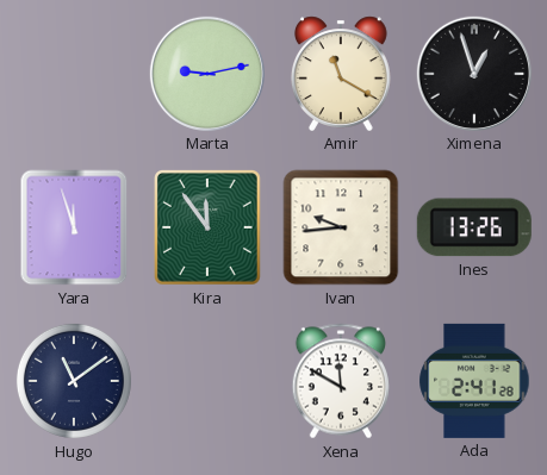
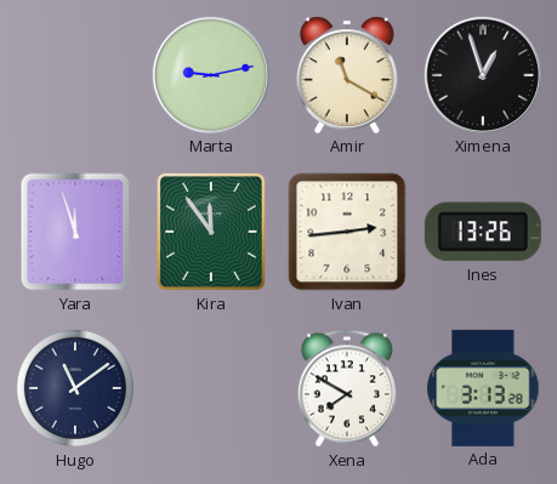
Ivan: 9:44 -> 2:44
Xena: 11:50 -> 7:50
Ada: 2:41 -> 3:13
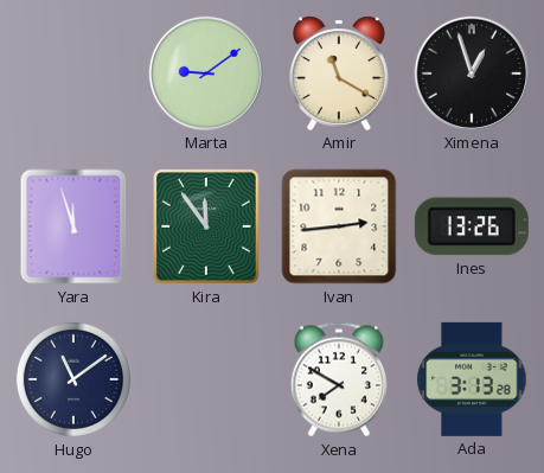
Marta: 9:13 -> 9:09
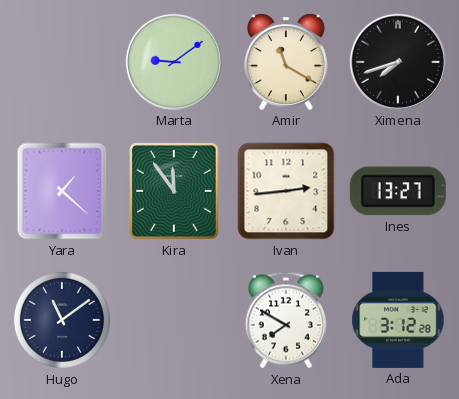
Ximena: 12:57 -> 7:42
Yara: 11:57 -> 1:22
Ines: 13:26 -> 13:27
Ada: 3:13 -> 3:12
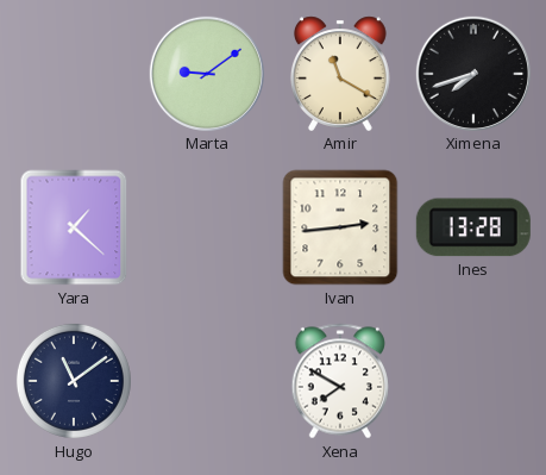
Kira: 11:54 -> none
Ines: 13:27 -> 13:28
Ada: 3:12 -> none
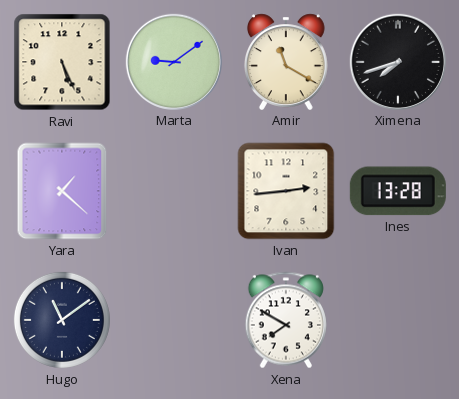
Ravi: none -> 5:26
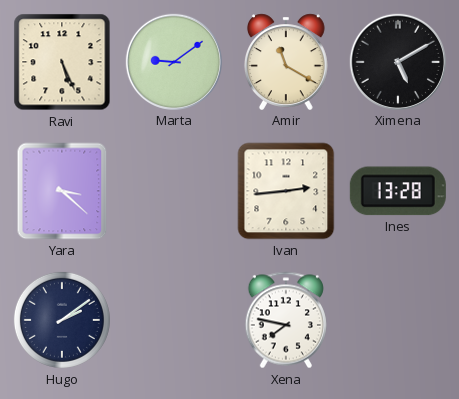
Ximena: 7:42 -> 5:10
Yara: 1:22 -> 3:22
Hugo: 11:09 -> 2:09
Xena: 7:50 -> 7:47
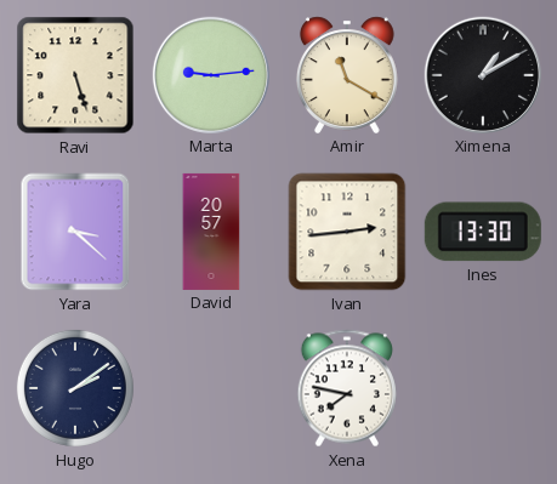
Ravi: 5:26 -> 5:27
Marta: 9:09 -> 9:14
Ximena: 5:10 -> 1:10
David: none -> 20:57
Ines: 13:28 -> 13:30
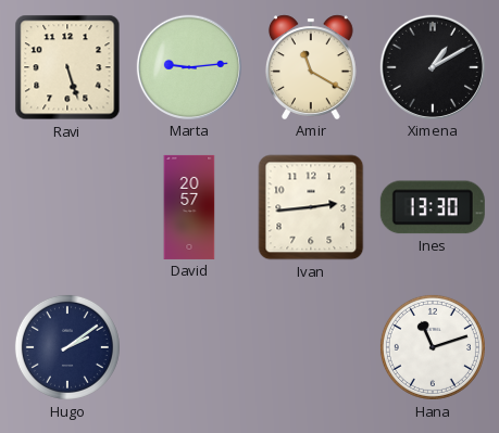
Yara: 3:22 -> none
Xena: 7:47 -> none
Hana: none -> 11:12
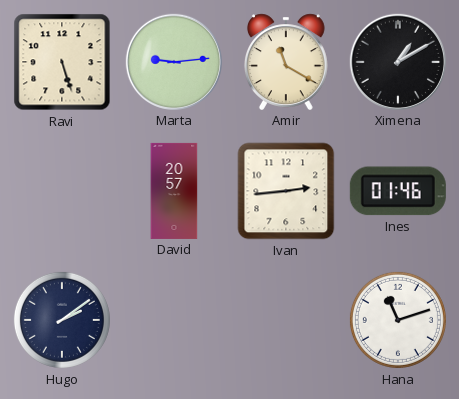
Ines: 13:30 -> 01:46
